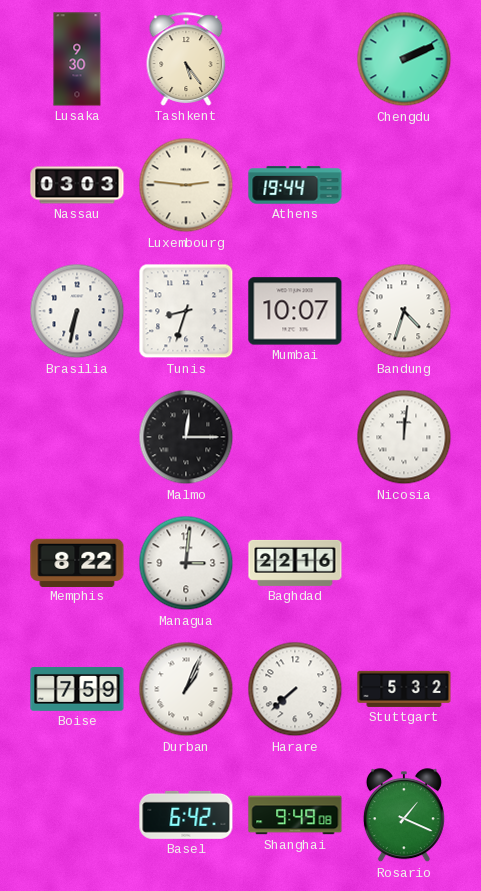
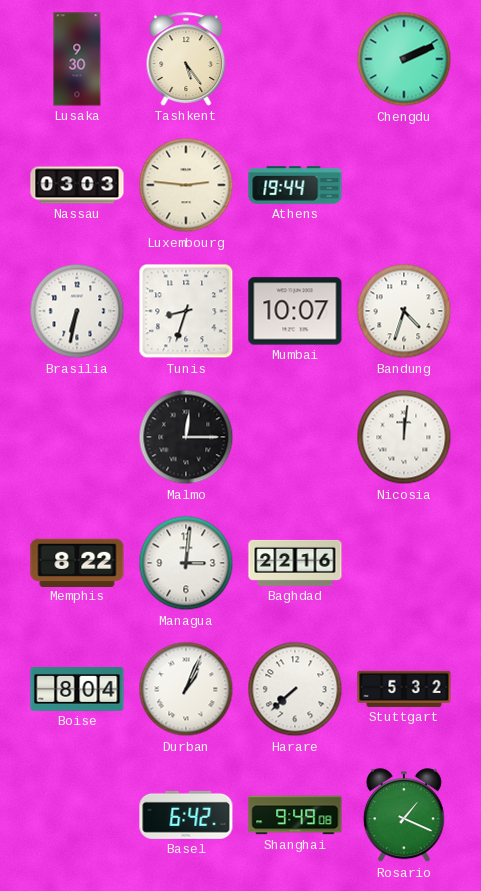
Boise: 7:59 -> 8:04
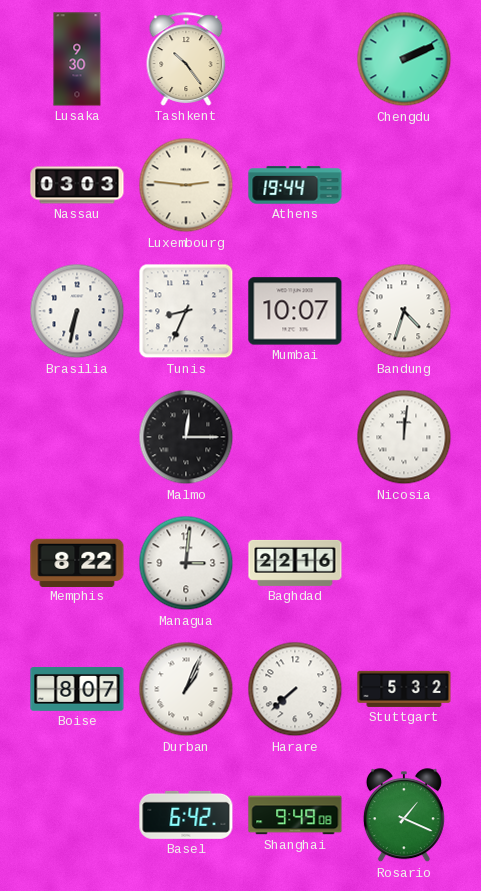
Tashkent: 5:24 -> 10:24
Tunis: 8:33 -> 8:34
Boise: 8:04 -> 8:07
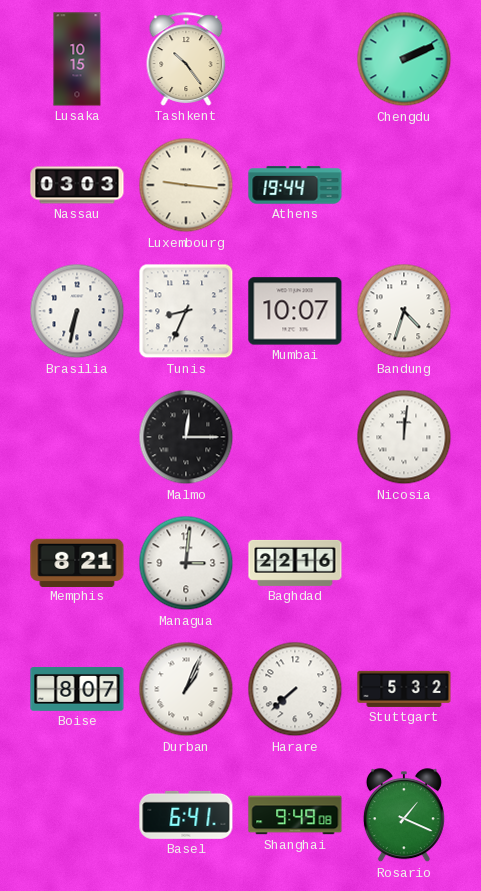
Lusaka: 9:30 -> 10:15
Luxembourg: 2:46 -> 9:16
Memphis: 8:22 -> 8:21
Basel: 6:42 -> 6:41
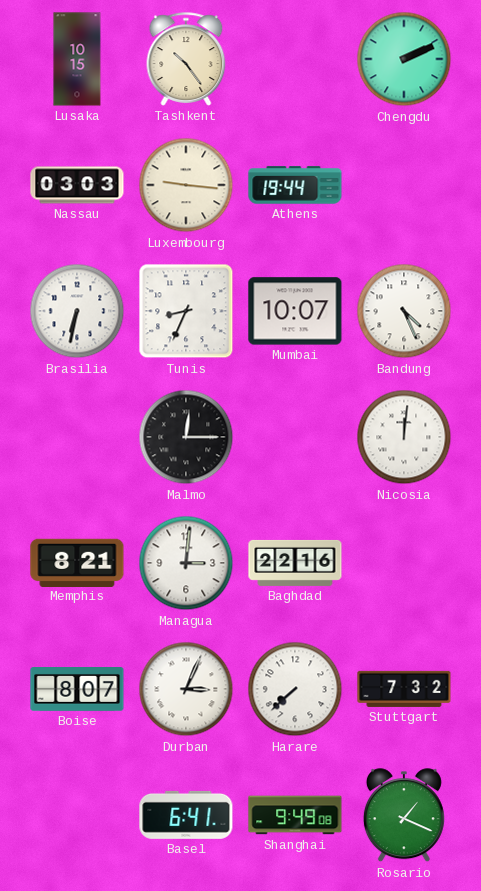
Bandung: 4:33 -> 4:26
Durban: 1:04 -> 3:04
Stuttgart: 5:32 -> 7:32
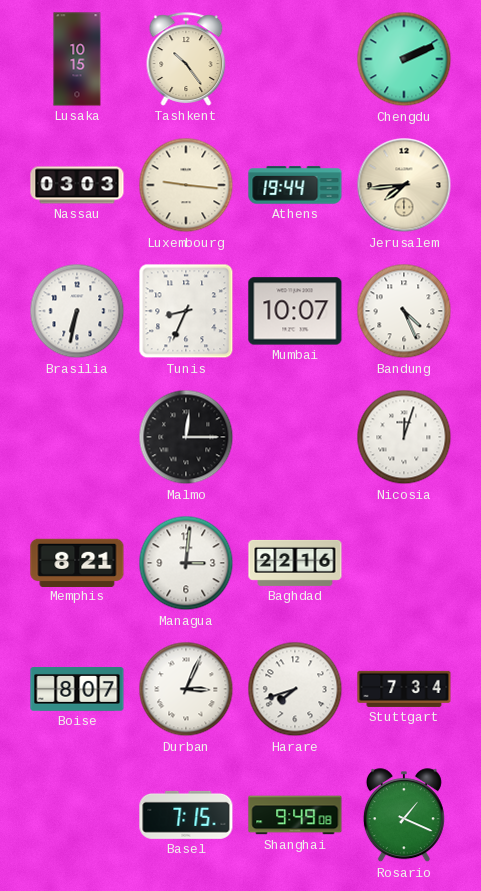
Jerusalem: none -> 7:44
Nicosia: 12:01 -> 12:03
Harare: 7:38 -> 7:42
Stuttgart: 7:32 -> 7:34
Basel: 6:41 -> 7:15
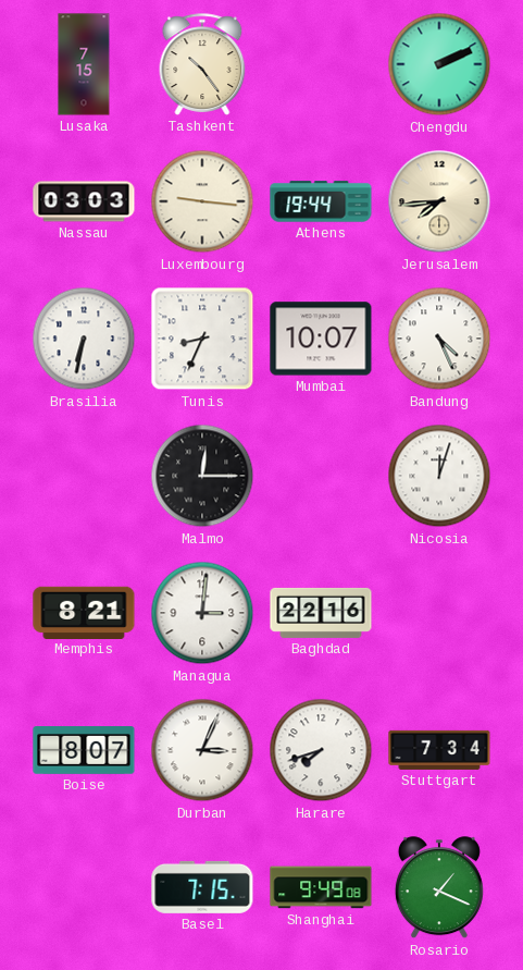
Lusaka: 10:15 -> 7:15
